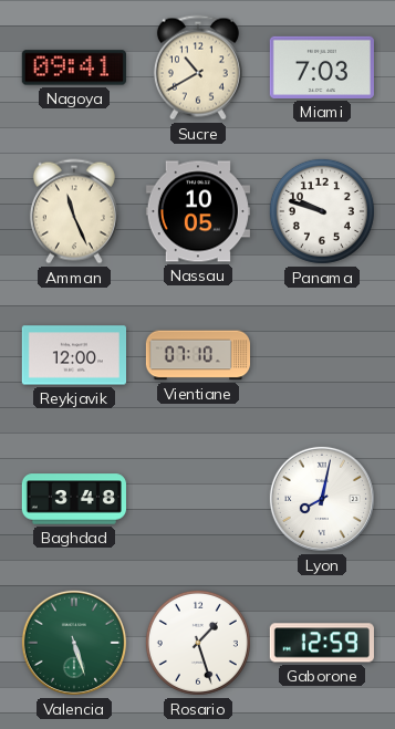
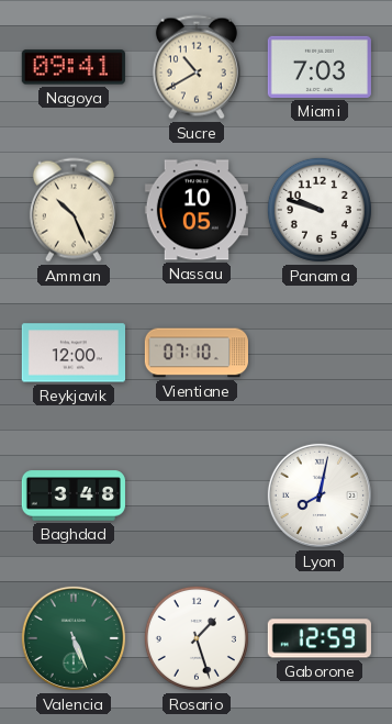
Amman: 11:26 -> 10:26
Valencia: 5:27 -> 5:26
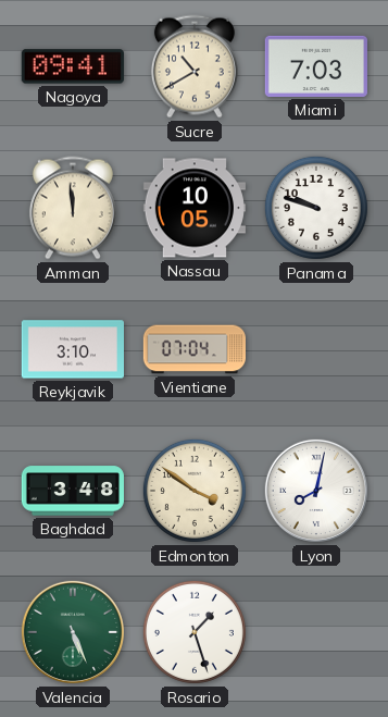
Amman: 10:26 -> 11:59
Reykjavik: 12:00 -> 3:10
Vientiane: 07:10 -> 07:04
Edmonton: none -> 3:51
Gaborone: 12:59 -> none
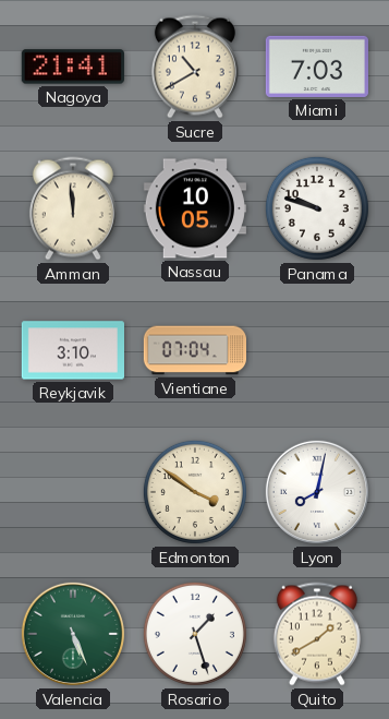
Nagoya: 09:41 -> 21:41
Baghdad: 3:48 -> none
Quito: none -> 1:40
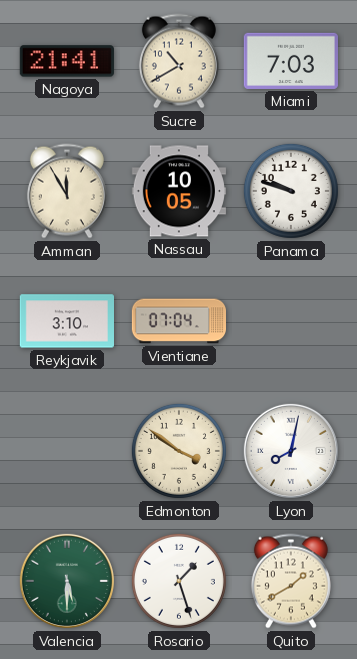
Amman: 11:59 -> 11:55
Valencia: 5:26 -> 5:30
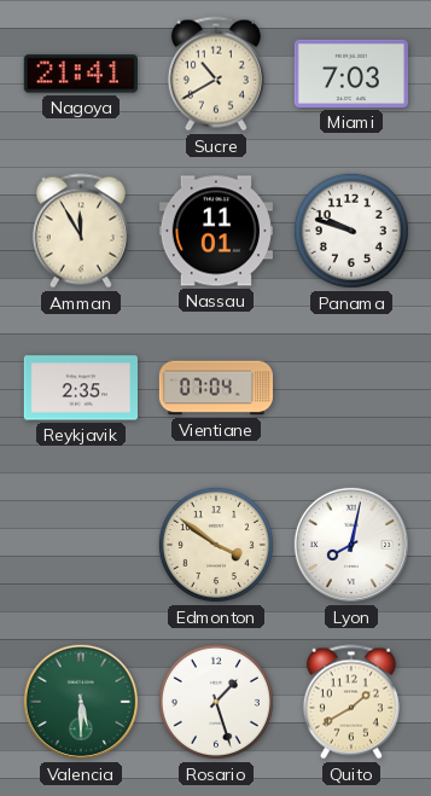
Nassau: 10:05 -> 11:01
Reykjavik: 3:10 -> 2:35
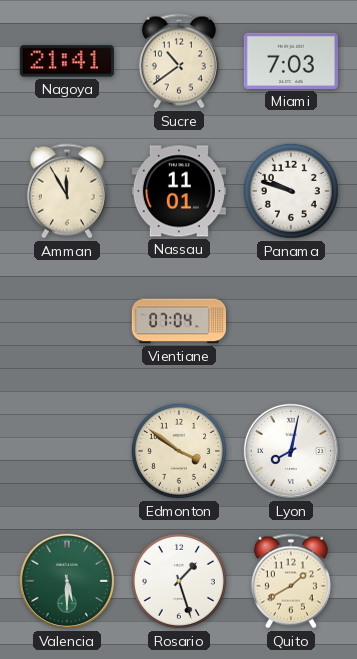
Sucre: 10:40 -> 10:39
Reykjavik: 2:35 -> none
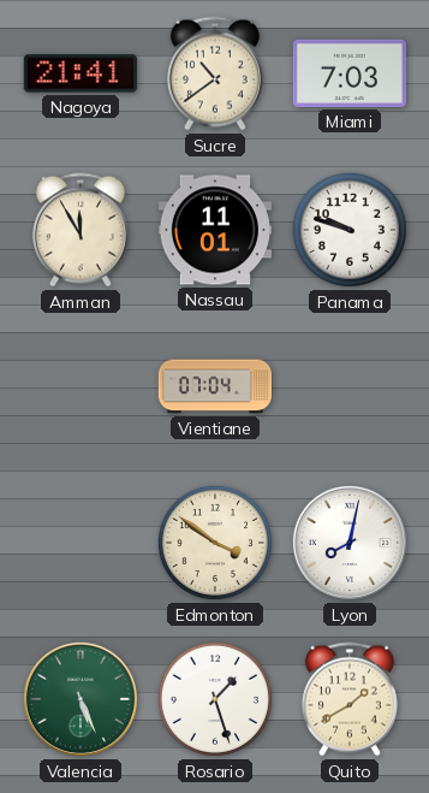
Valencia: 5:30 -> 5:26
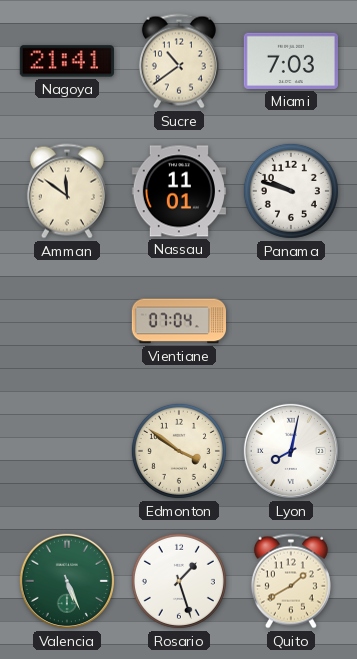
Amman: 11:55 -> 11:51
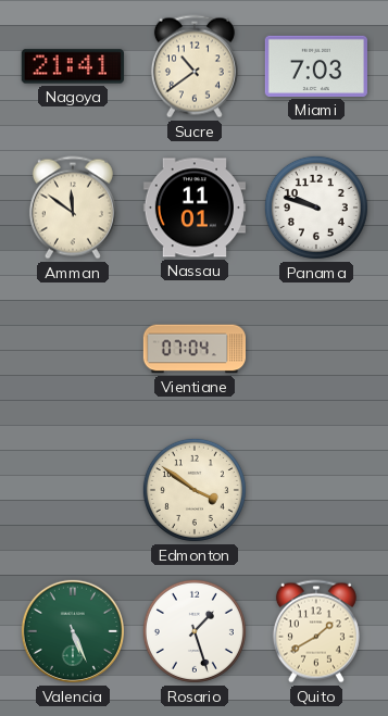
Lyon: 8:02 -> none
